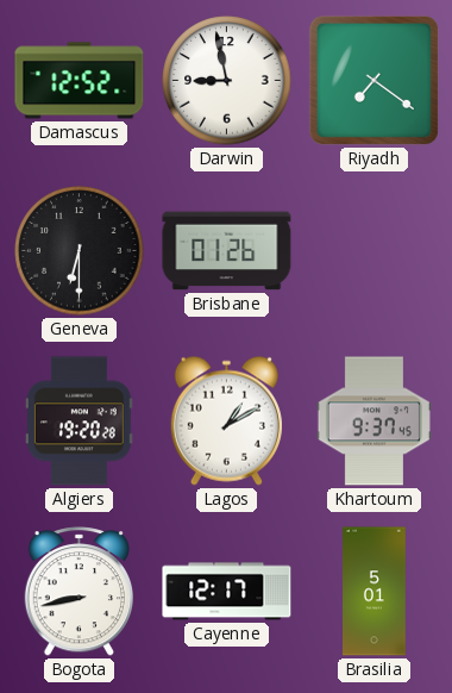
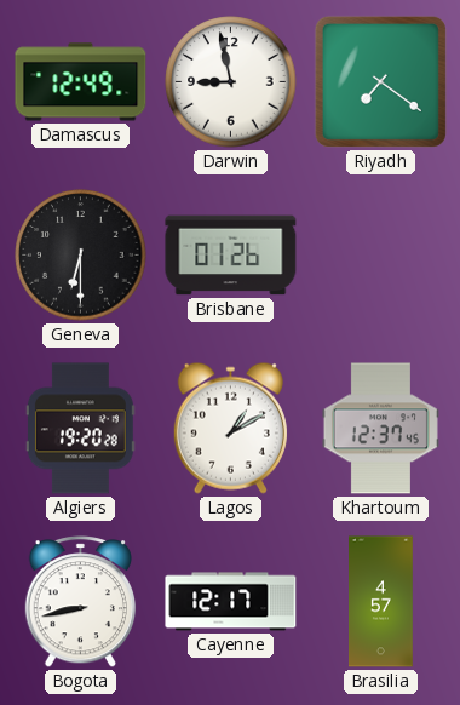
Damascus: 12:52 -> 12:49
Khartoum: 9:37 -> 12:37
Brasilia: 5:01 -> 4:57
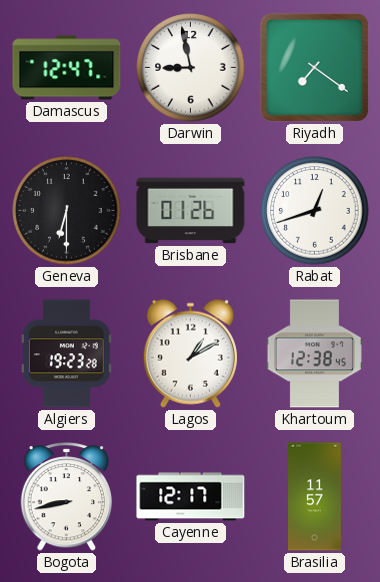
Damascus: 12:49 -> 12:47
Rabat: none -> 12:42
Algiers: 19:20 -> 19:23
Khartoum: 12:37 -> 12:38
Brasilia: 4:57 -> 11:57
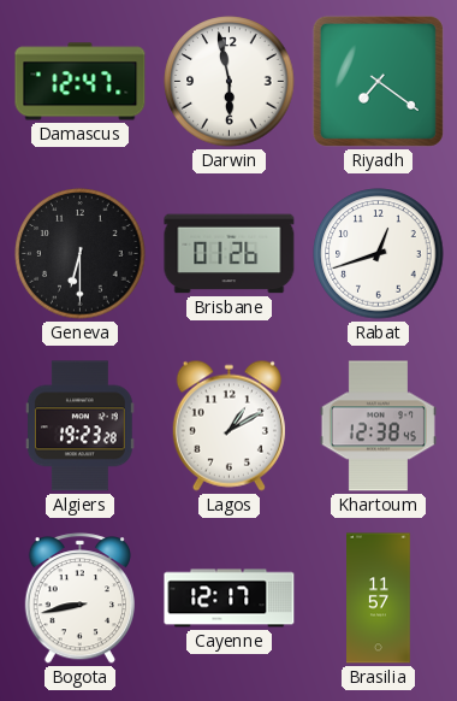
Darwin: 8:58 -> 5:58
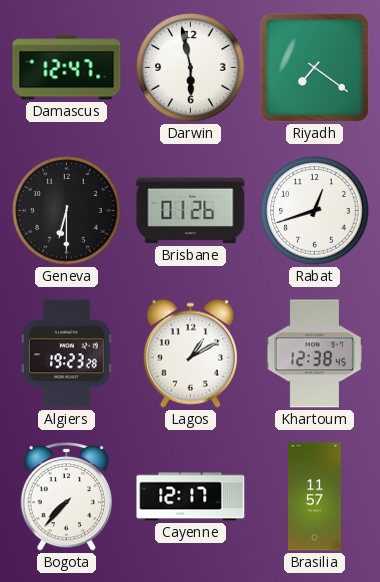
Bogota: 8:43 -> 7:37
